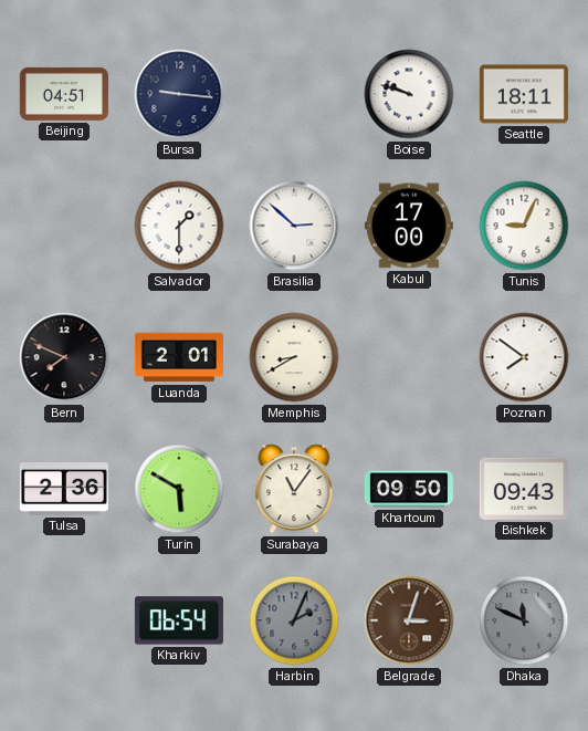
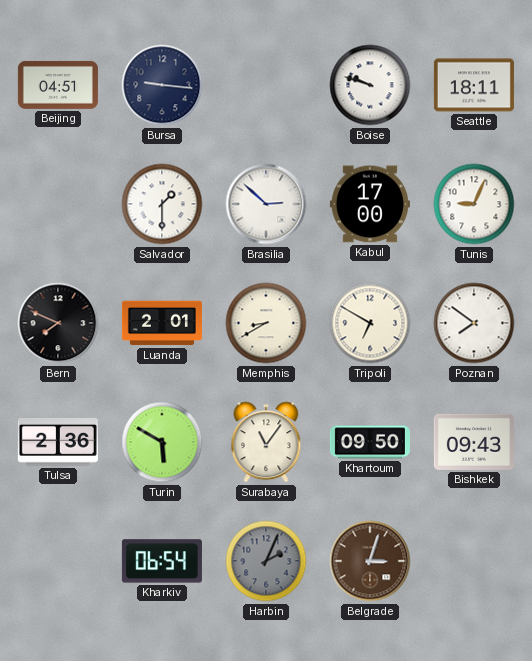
Tripoli: none -> 6:50
Dhaka: 11:49 -> none
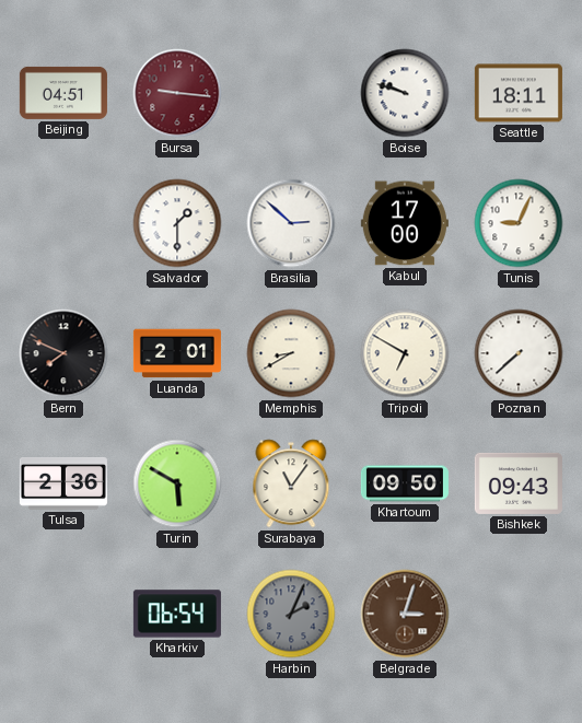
Bursa dial: navy -> burgundy
Poznan: 7:51 -> 7:38
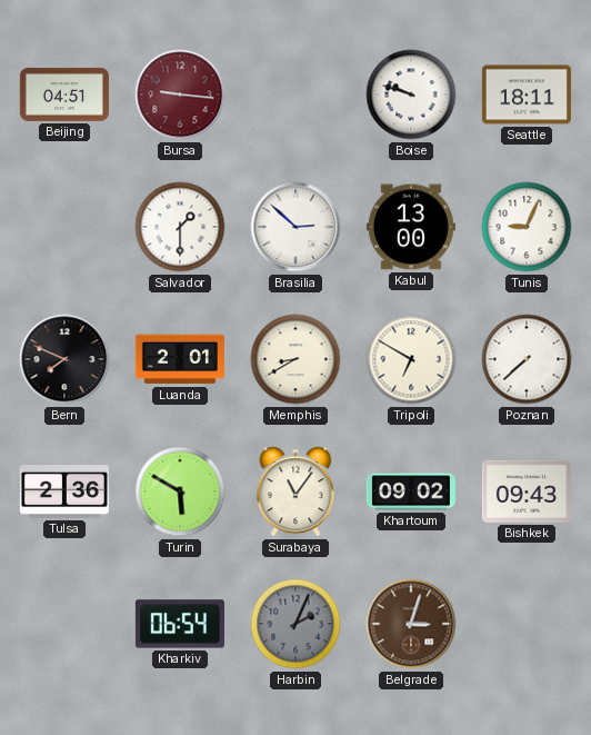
Kabul: 17:00 -> 13:00
Khartoum: 09:50 -> 09:02
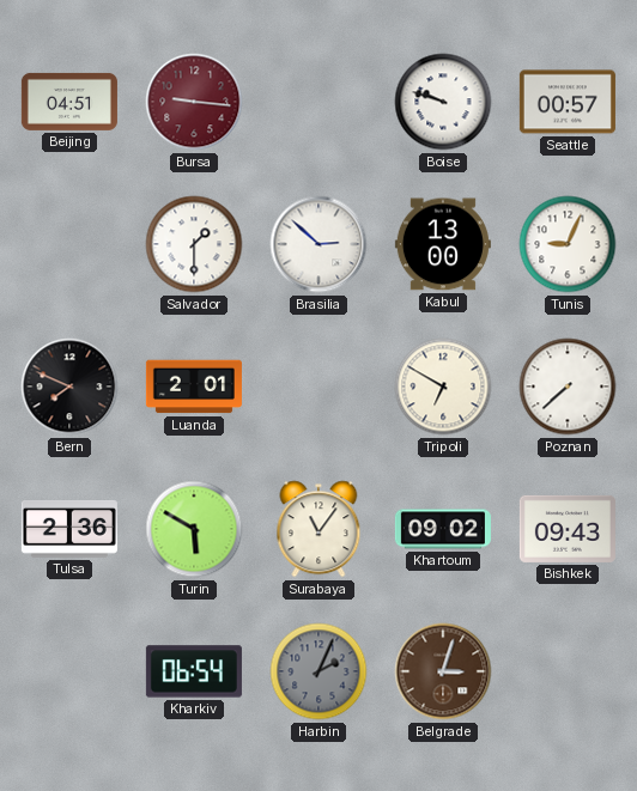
Seattle: 18:11 -> 00:57
Memphis: 8:40 -> none
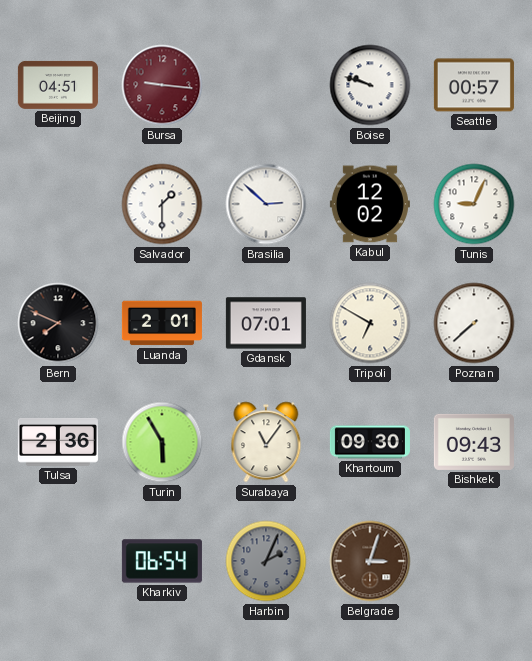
Kabul: 13:00 -> 12:02
Gdansk: none -> 07:01
Turin: 5:50 -> 5:55
Khartoum: 09:02 -> 09:30
